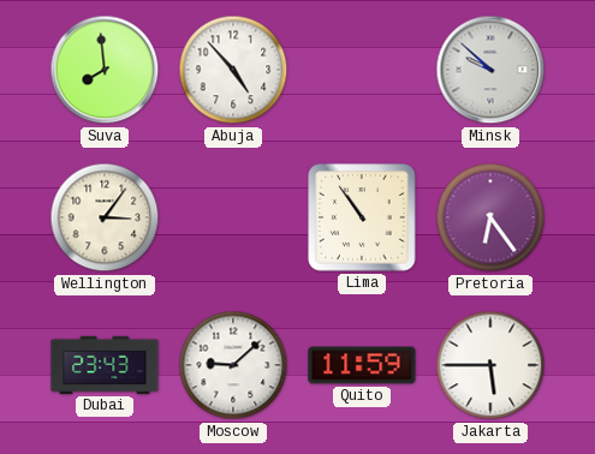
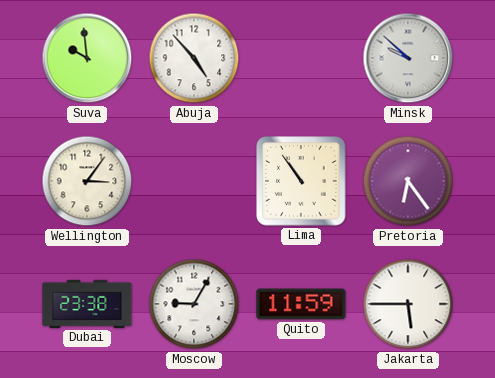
Suva: 7:59 -> 9:59
Dubai: 23:43 -> 23:38
Moscow: 9:08 -> 9:05
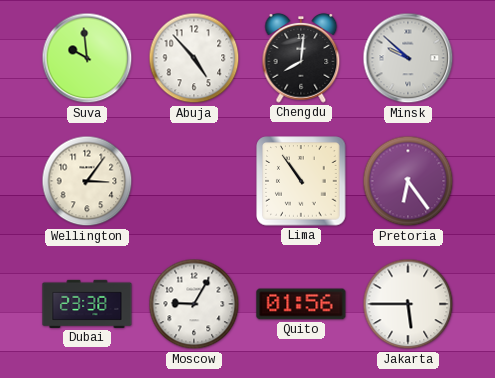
Chengdu: none -> 8:01
Quito: 11:59 -> 01:56
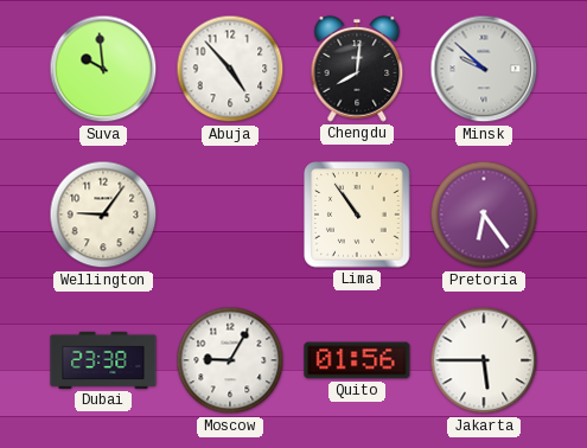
Wellington: 3:06 -> 9:06
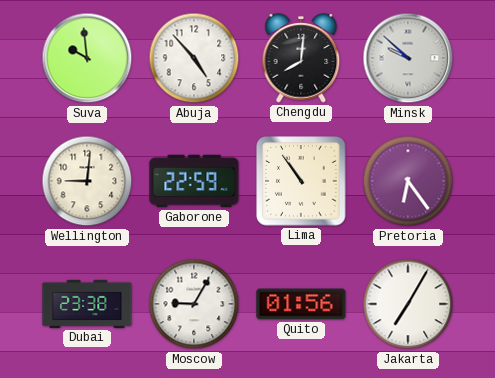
Wellington: 9:06 -> 9:01
Gaborone: none -> 22:59
Jakarta: 5:45 -> 7:05
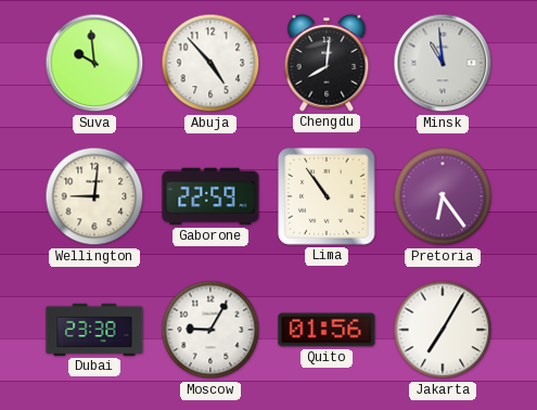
Minsk: 9:52 -> 10:59
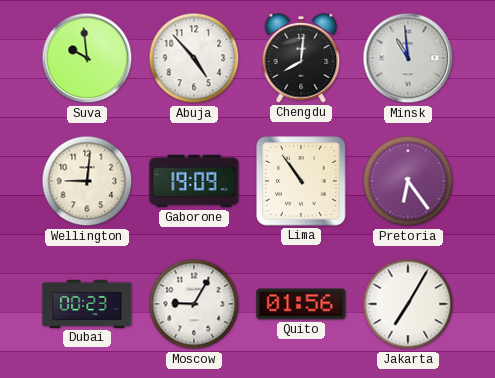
Gaborone: 22:59 -> 19:09
Dubai: 23:38 -> 00:23
